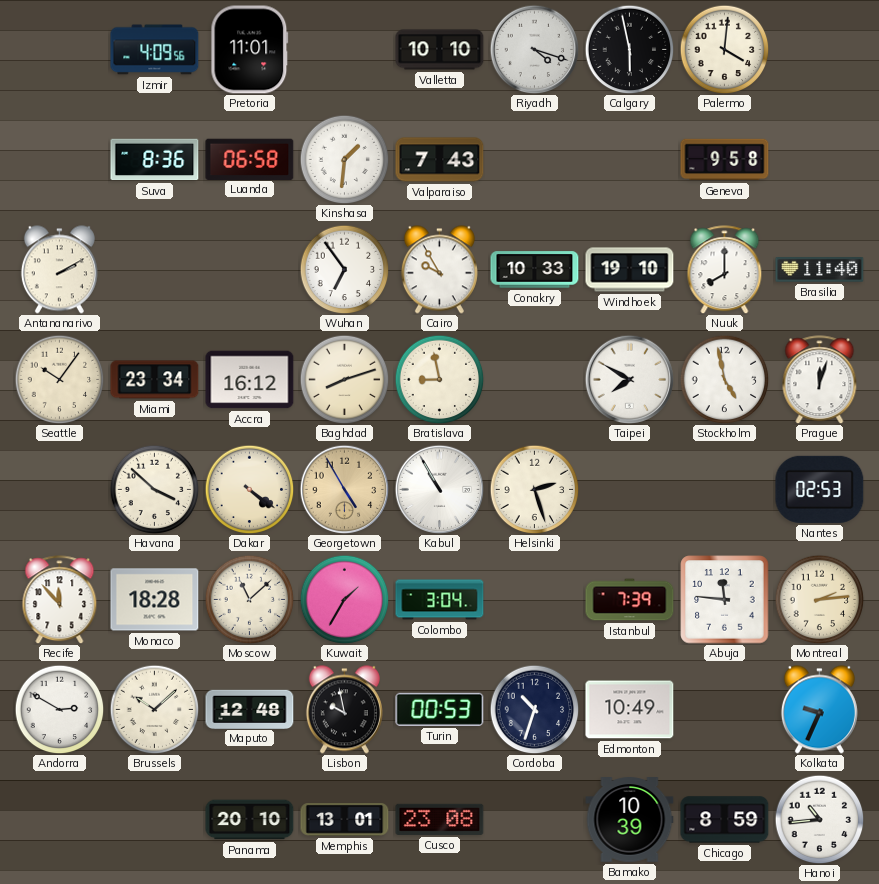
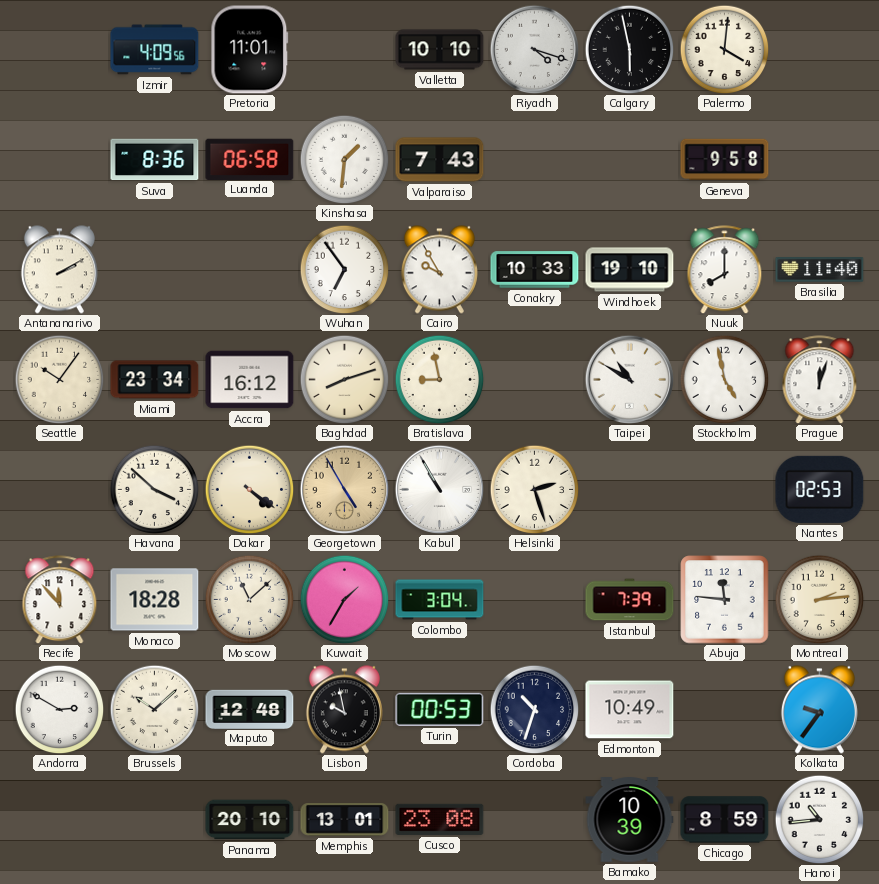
Taipei: 7:50 -> 10:50
Kolkata: 9:34 -> 9:36
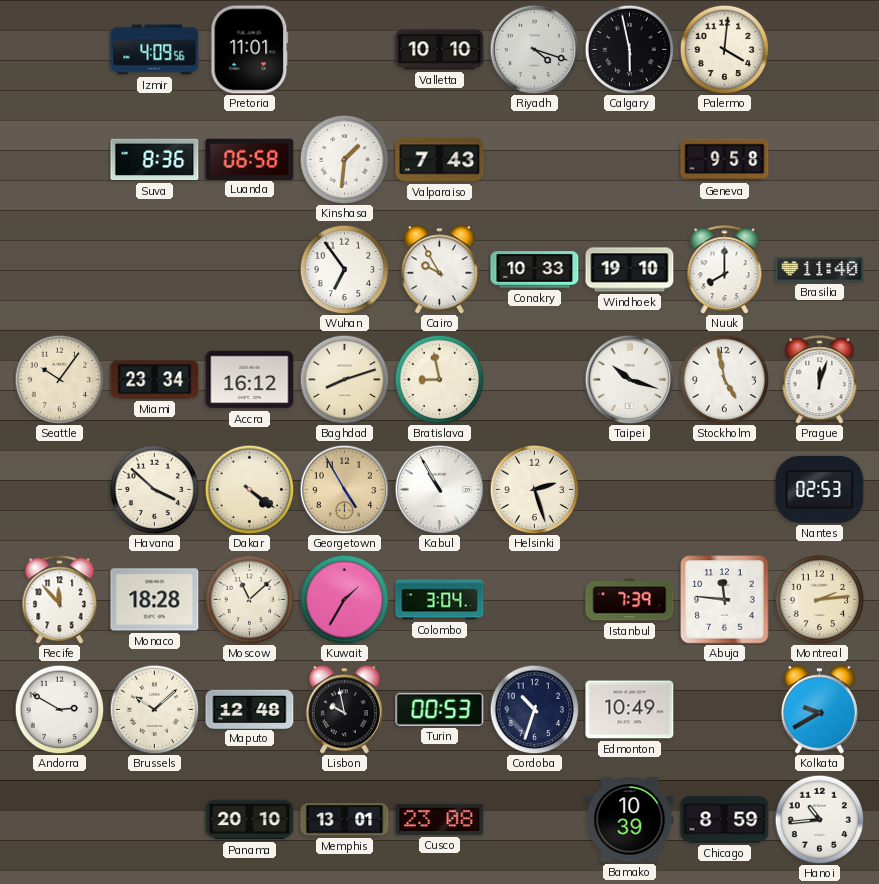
Antananarivo: 2:10 -> none
Taipei: 10:50 -> 10:18
Kolkata: 9:36 -> 9:40
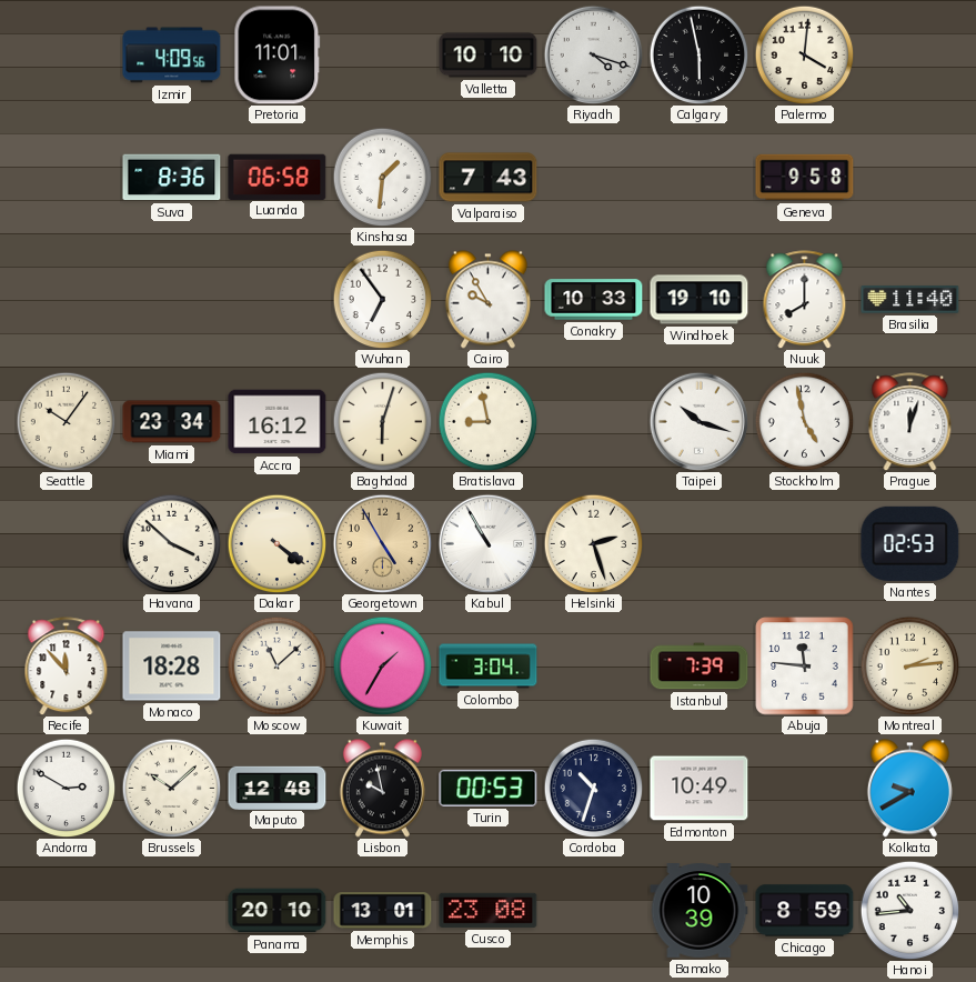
Baghdad: 8:12 -> 6:03
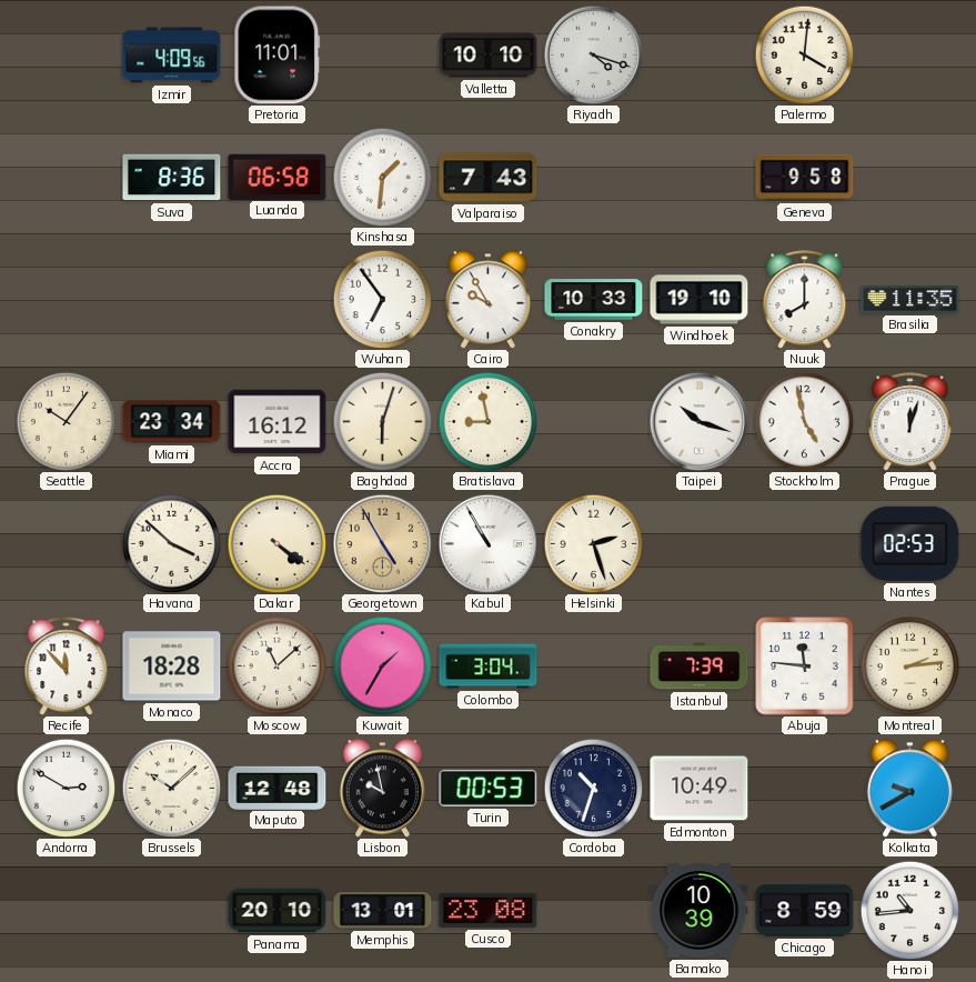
Calgary: 5:58 -> none
Brasilia: 11:40 -> 11:35
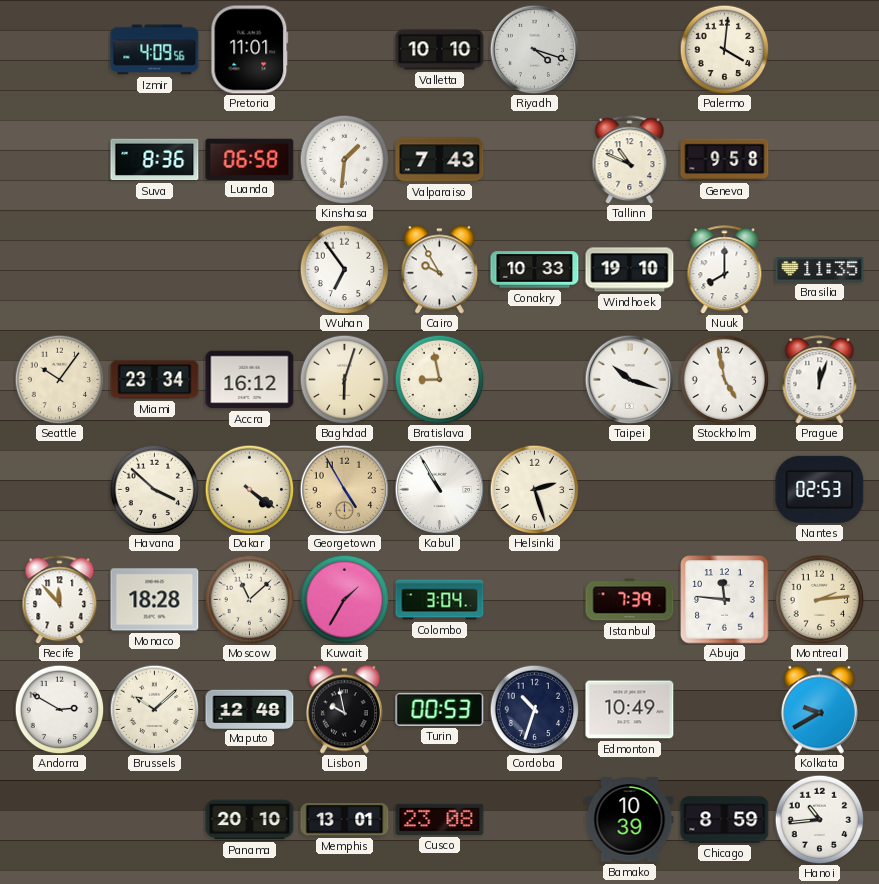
Tallinn: none -> 10:49
